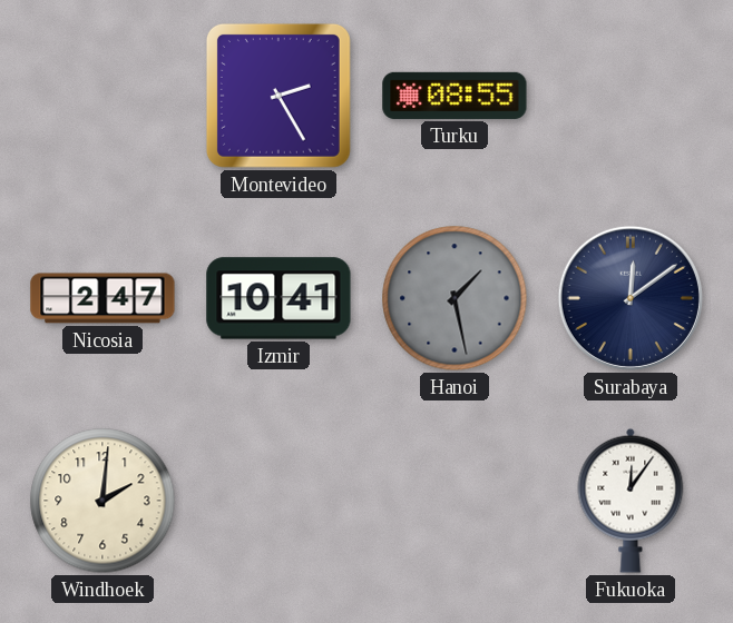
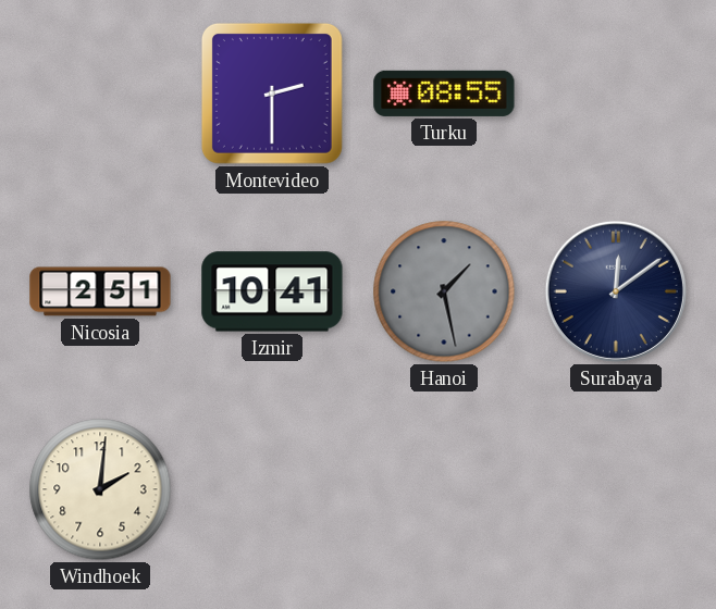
Montevideo: 2:25 -> 2:30
Nicosia: 2:47 -> 2:51
Fukuoka: 12:06 -> none
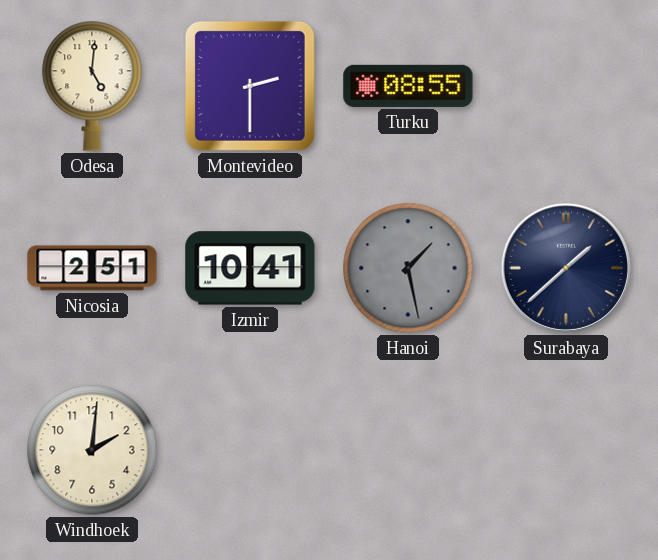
Odesa: none -> 5:01
Surabaya: 12:09 -> 1:38
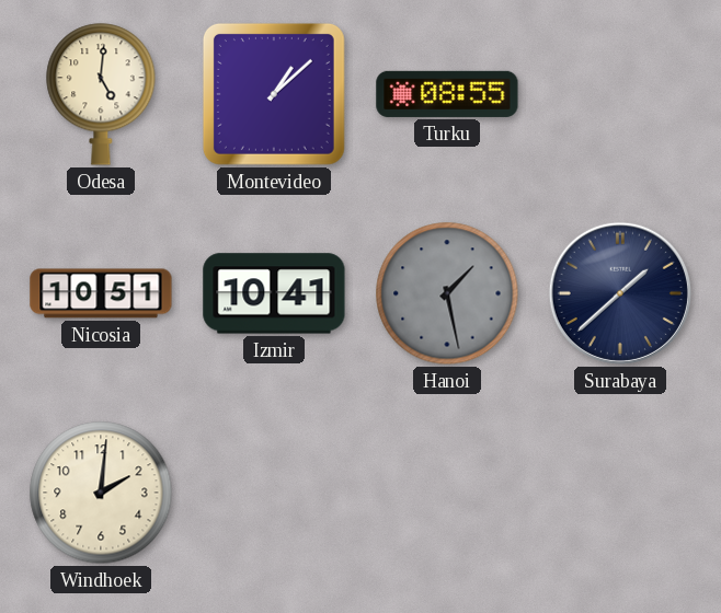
Montevideo: 2:30 -> 1:08
Nicosia: 2:51 -> 10:51
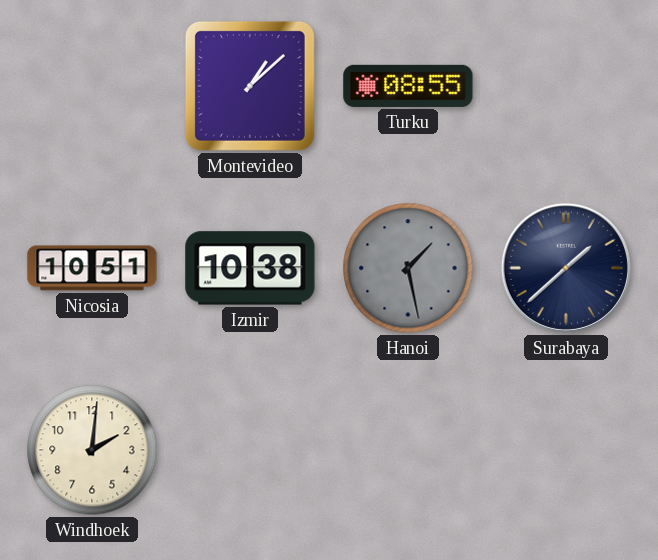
Odesa: 5:01 -> none
Izmir: 10:41 -> 10:38
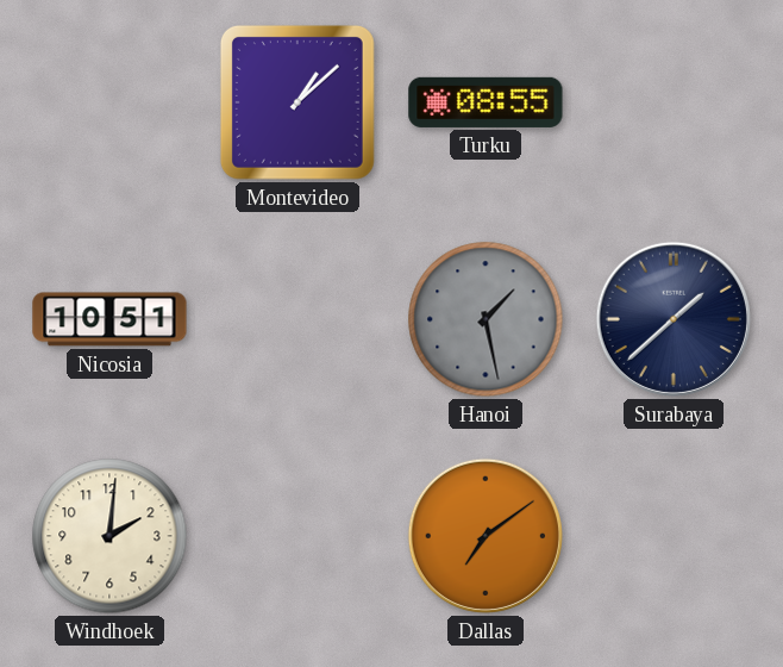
Izmir: 10:38 -> none
Dallas: none -> 7:09
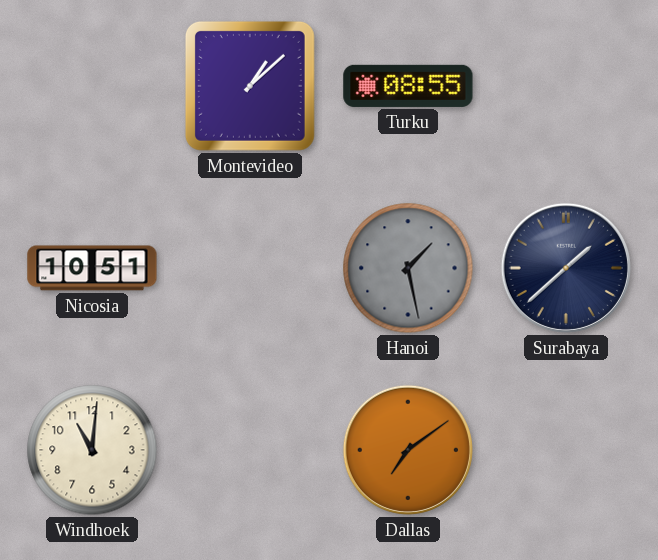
Windhoek: 2:01 -> 11:01
